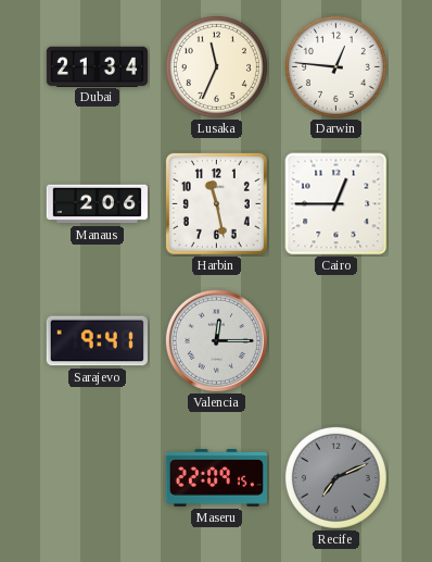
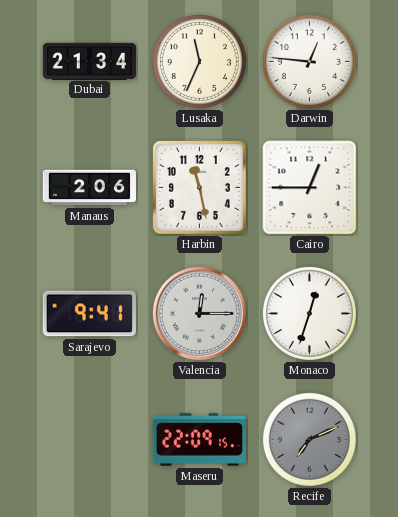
Monaco: none -> 12:33
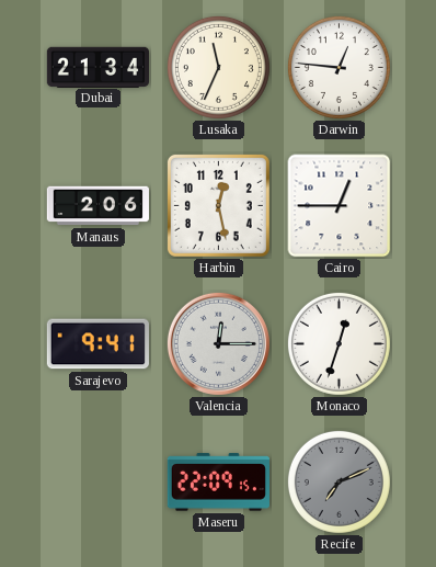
Harbin: 11:28 -> 12:28
